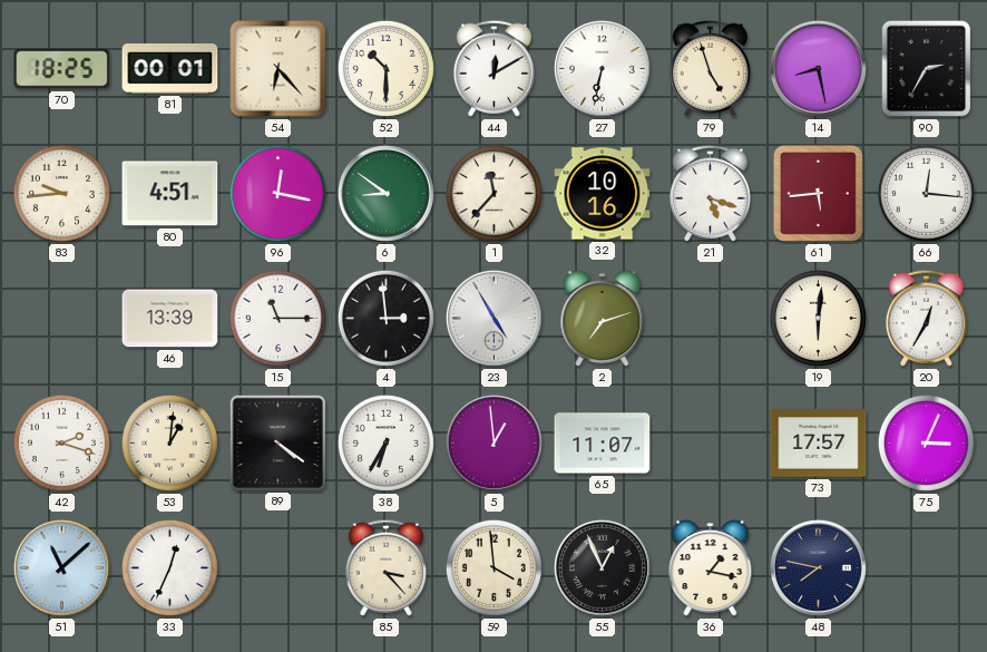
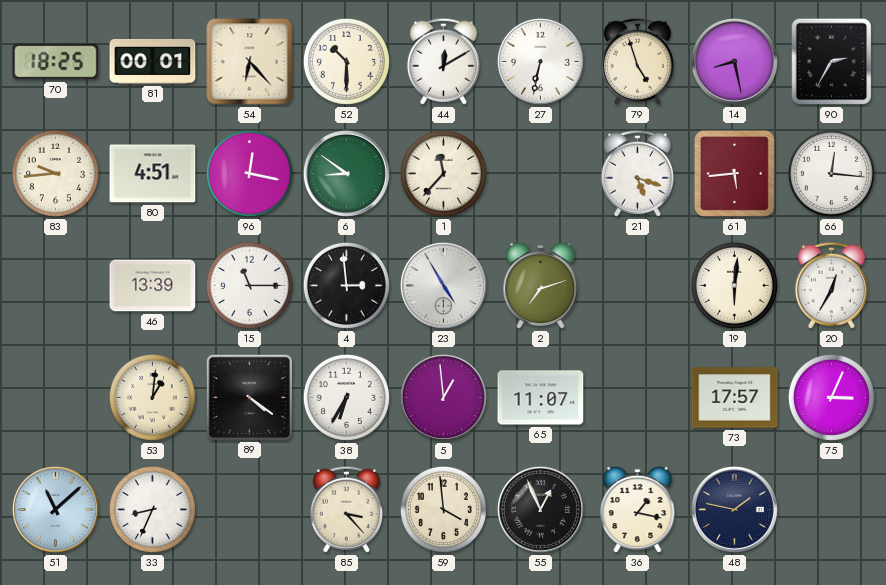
32: 10:16 -> none
42: 2:18 -> none
33: 12:34 -> 8:34
48: 7:47 -> 1:47
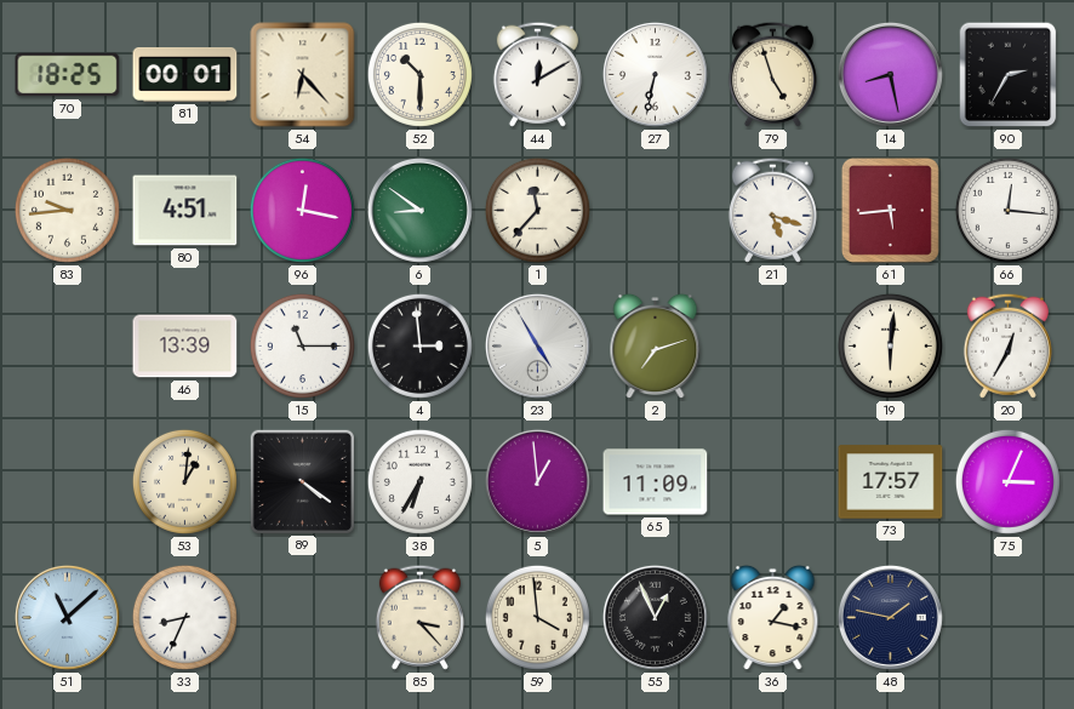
65: 11:07 -> 11:09
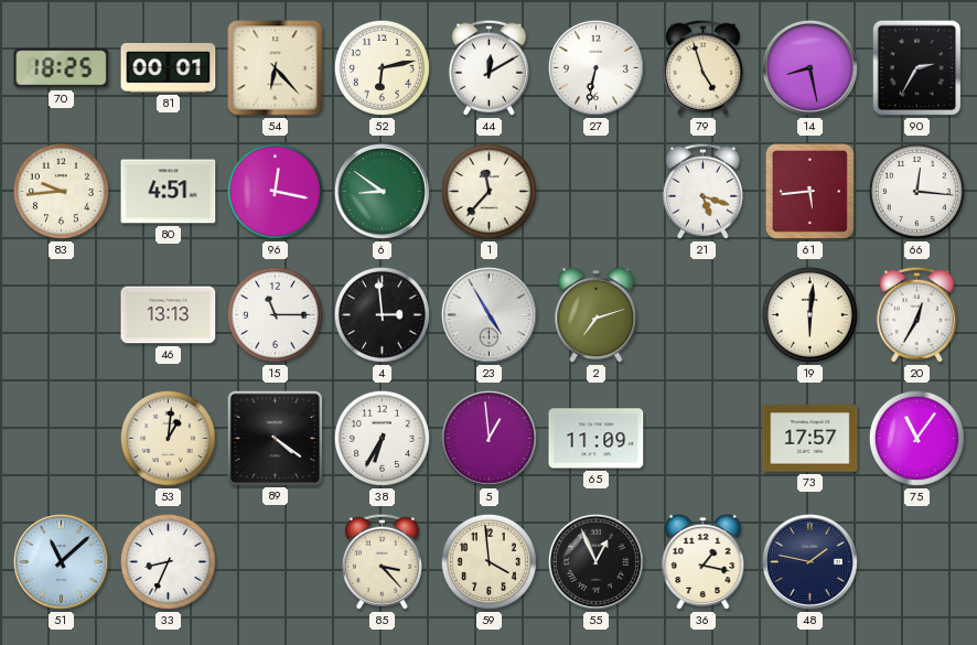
52: 10:30 -> 6:13
46: 13:39 -> 13:13
75: 3:04 -> 11:06
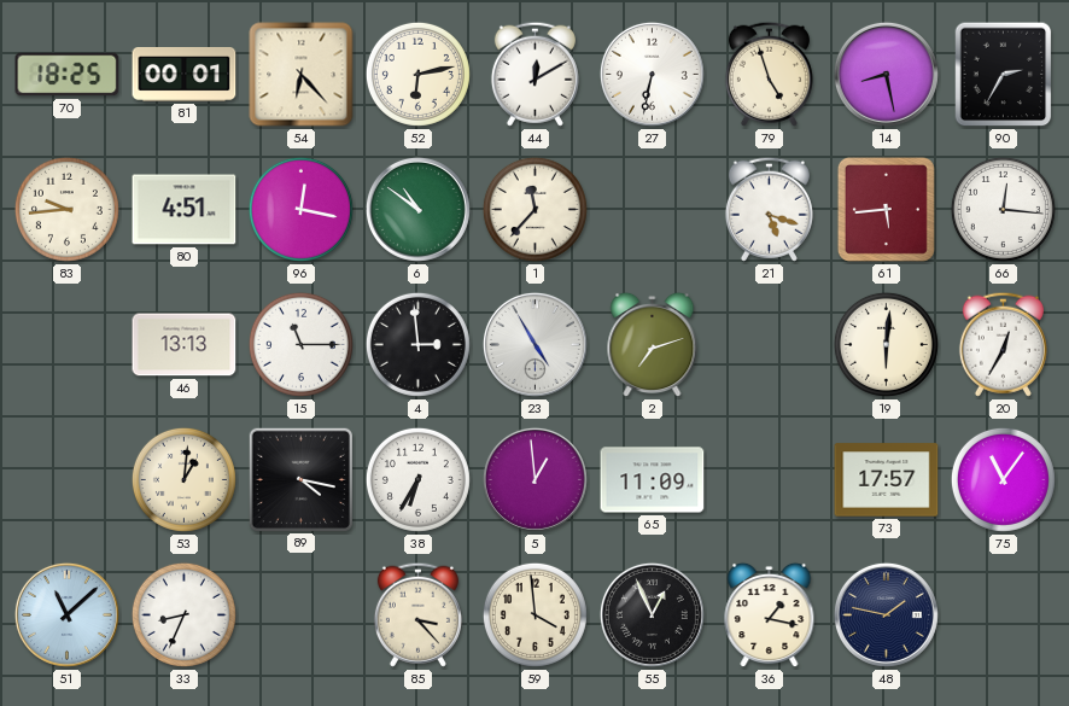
6: 8:51 -> 10:51
89: 4:21 -> 4:17
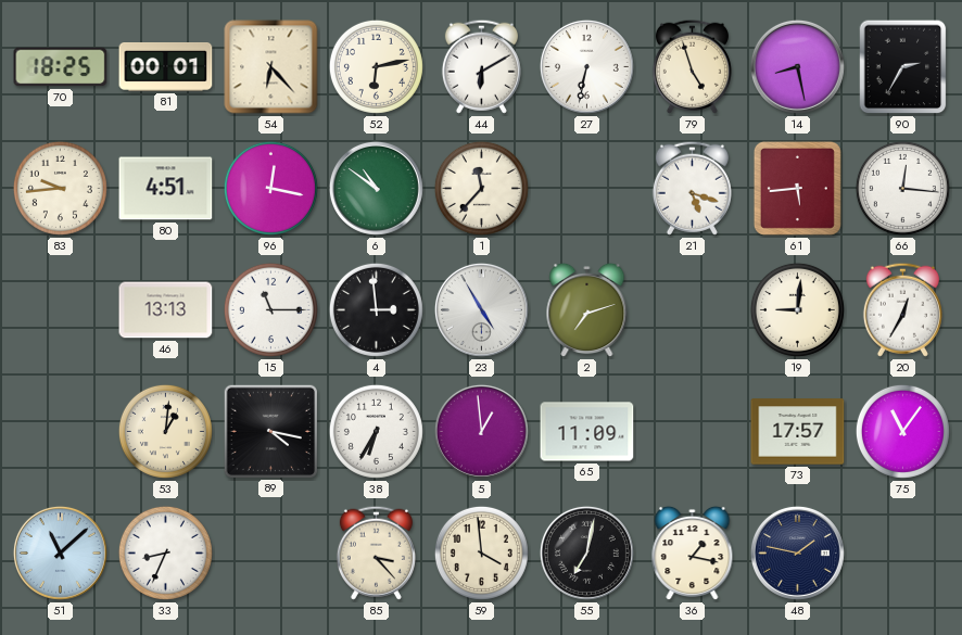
44: 12:10 -> 6:10
19: 6:01 -> 9:01
55: 12:56 -> 7:02
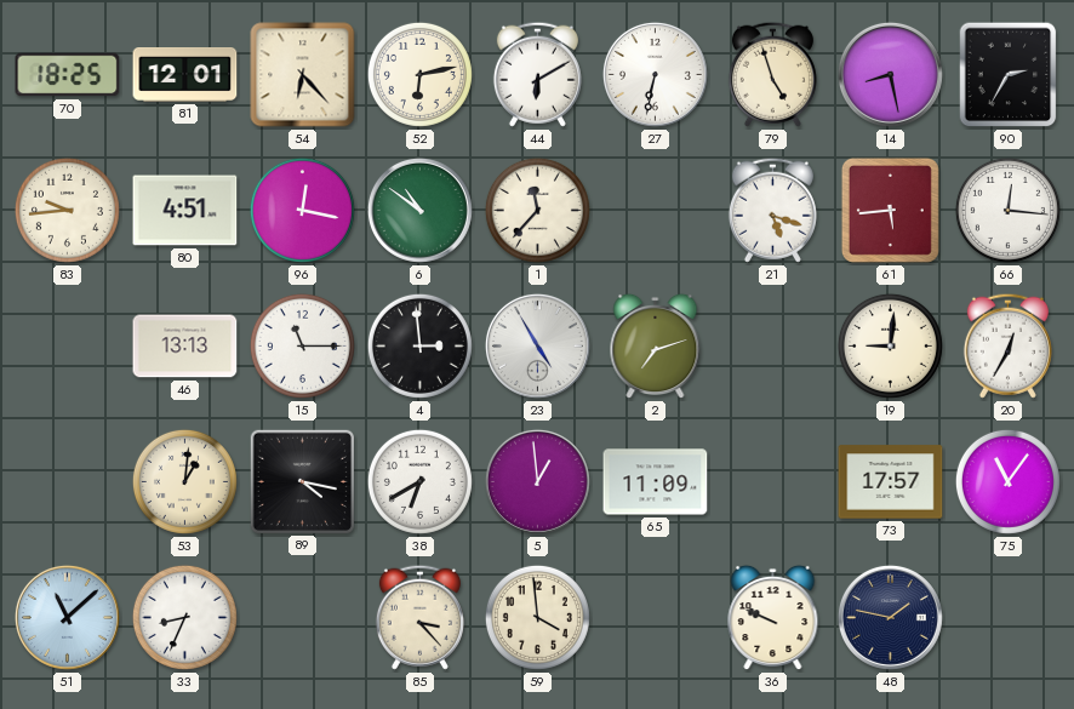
81: 00:01 -> 12:01
38: 6:35 -> 6:40
55: 7:02 -> none
36: 1:17 -> 9:49
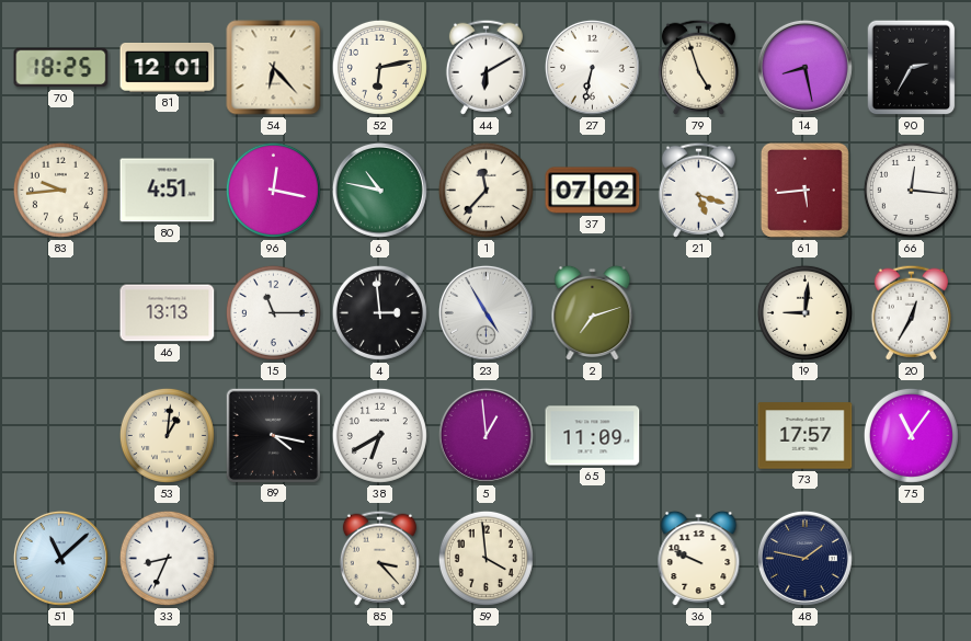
6: 10:51 -> 10:47
37: none -> 07:02
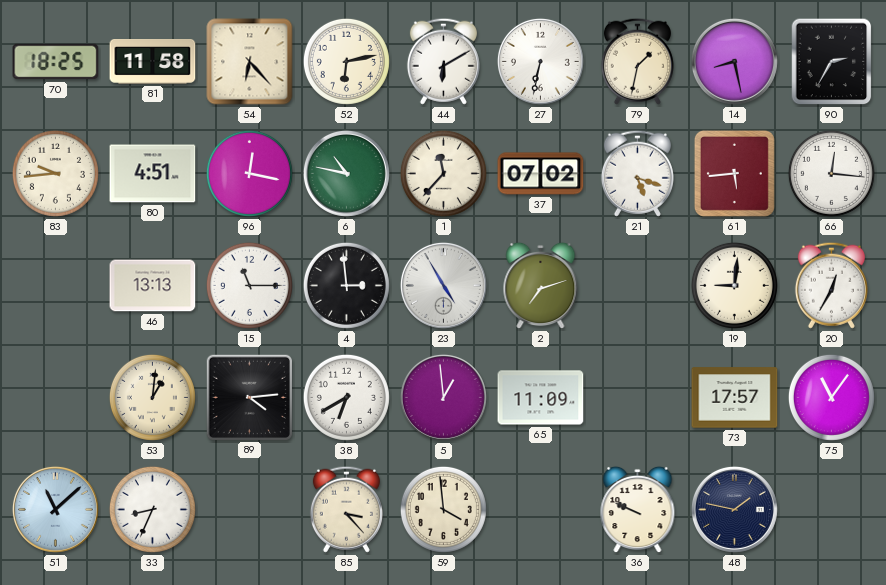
81: 12:01 -> 11:58
79: 4:57 -> 1:32
89: 4:17 -> 4:14
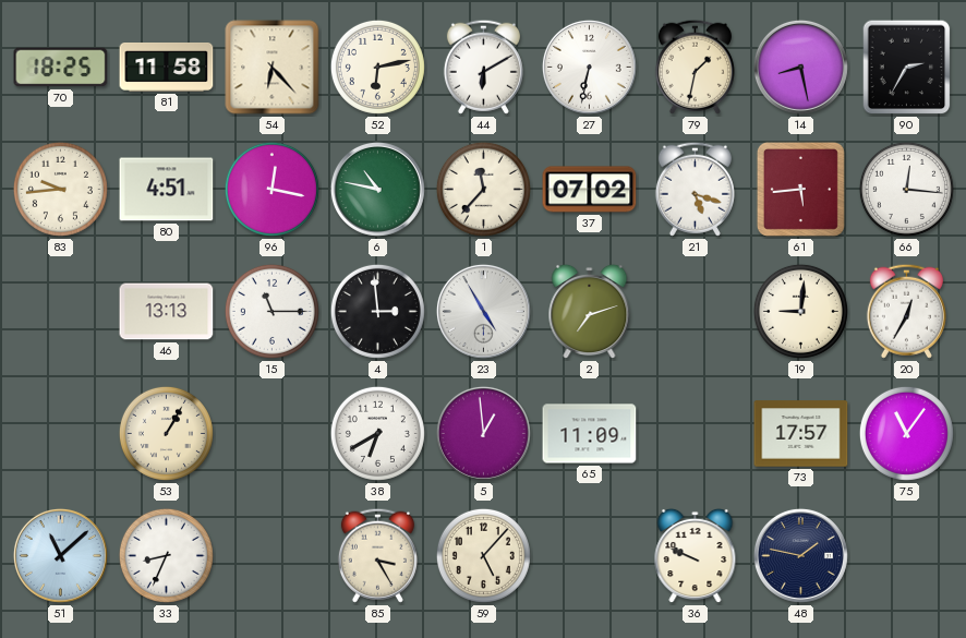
53: 1:01 -> 1:05
89: 4:14 -> none
85: 3:23 -> 3:25
59: 3:59 -> 5:07
